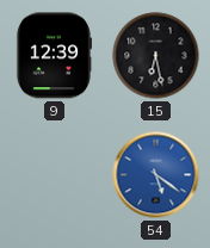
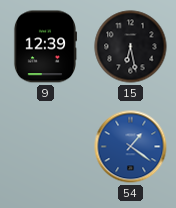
54: 5:21 -> 1:21
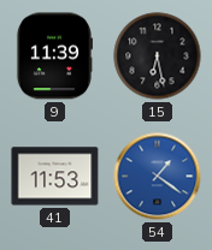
9: 12:39 -> 11:39
41: none -> 11:53
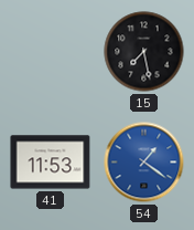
9: 11:39 -> none
15: 6:28 -> 7:28
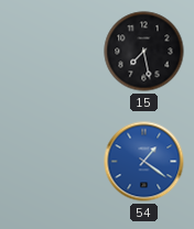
41: 11:53 -> none
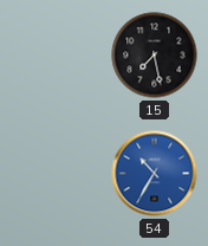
54: 1:21 -> 10:35
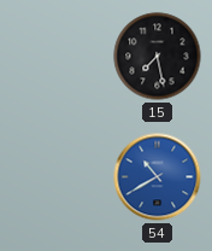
54: 10:35 -> 10:40
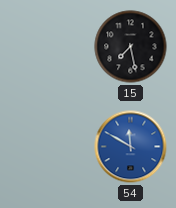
54: 10:40 -> 11:50
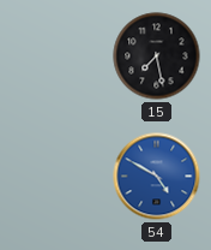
54: 11:50 -> 4:50
